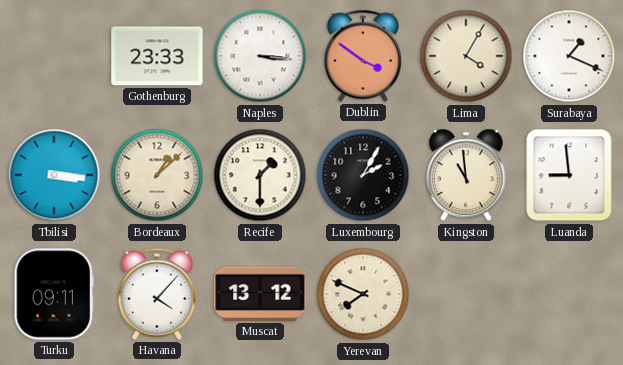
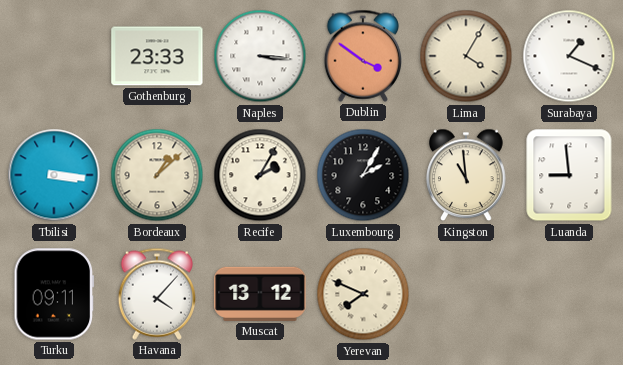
Recife: 1:30 -> 2:05
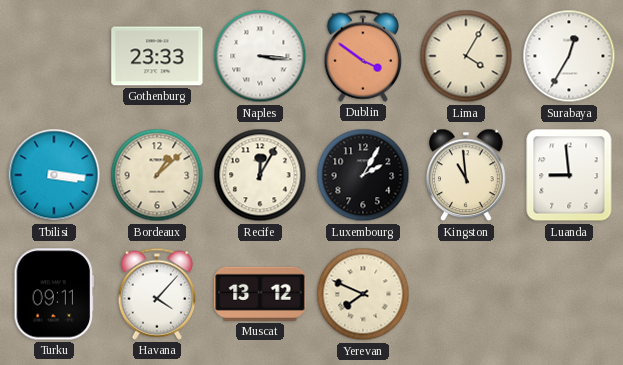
Surabaya: 1:19 -> 12:35
Recife: 2:05 -> 12:05
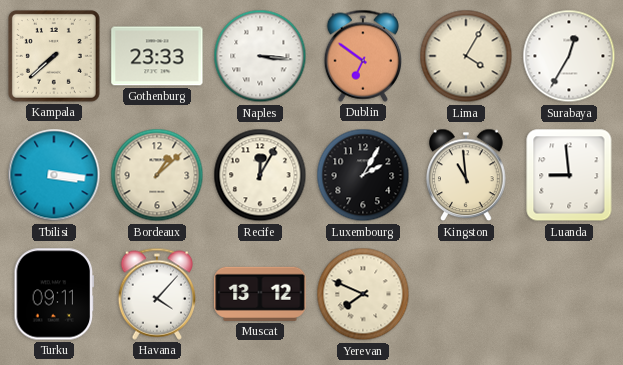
Kampala: none -> 7:38
Dublin: 3:51 -> 6:51
